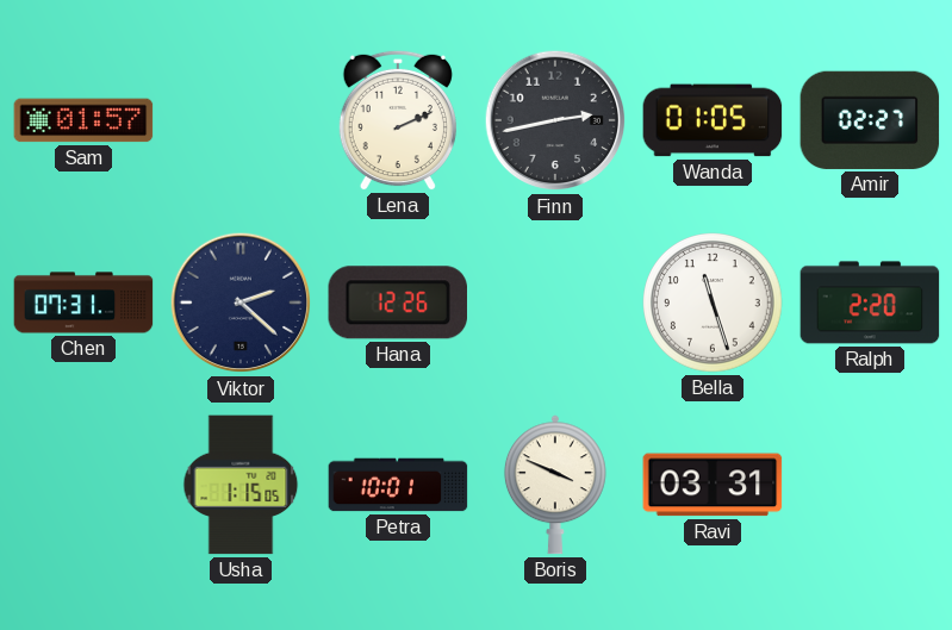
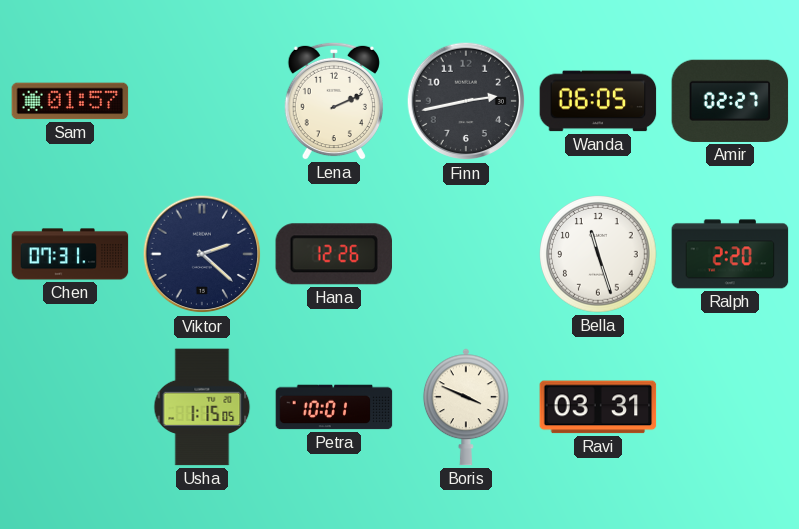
Wanda: 01:05 -> 06:05
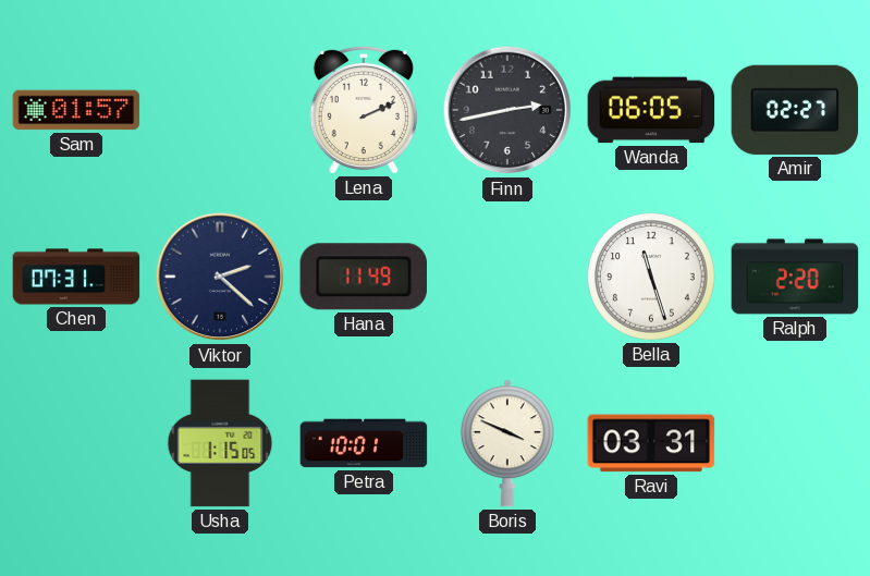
Hana: 12:26 -> 11:49
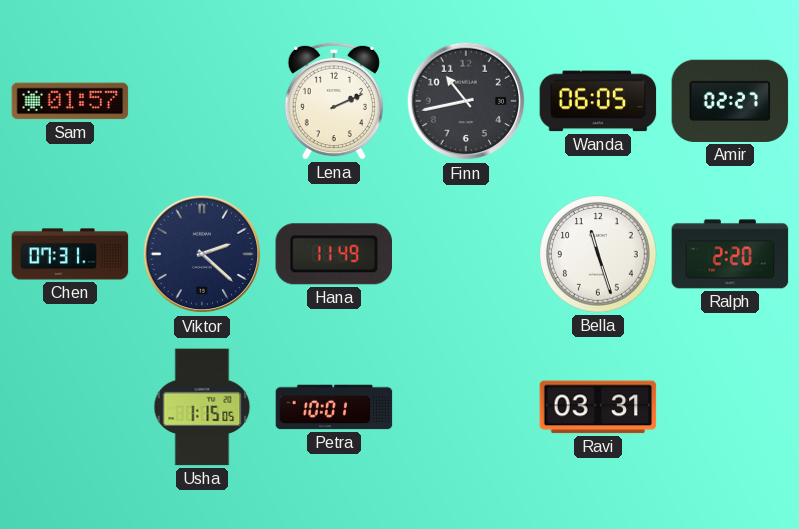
Finn: 2:43 -> 10:43
Boris: 3:49 -> none
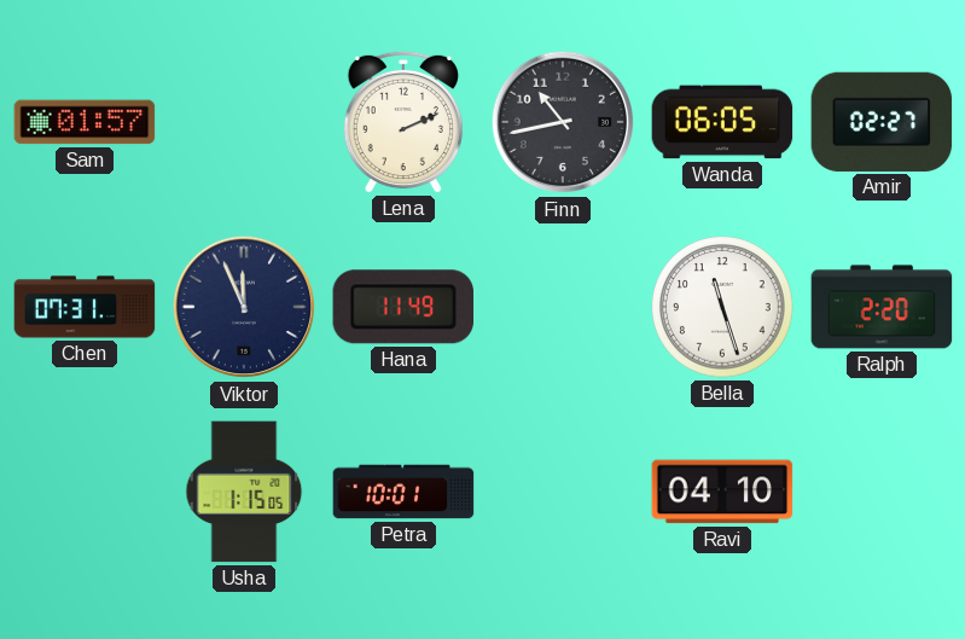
Viktor: 2:22 -> 11:56
Ravi: 03:31 -> 04:10
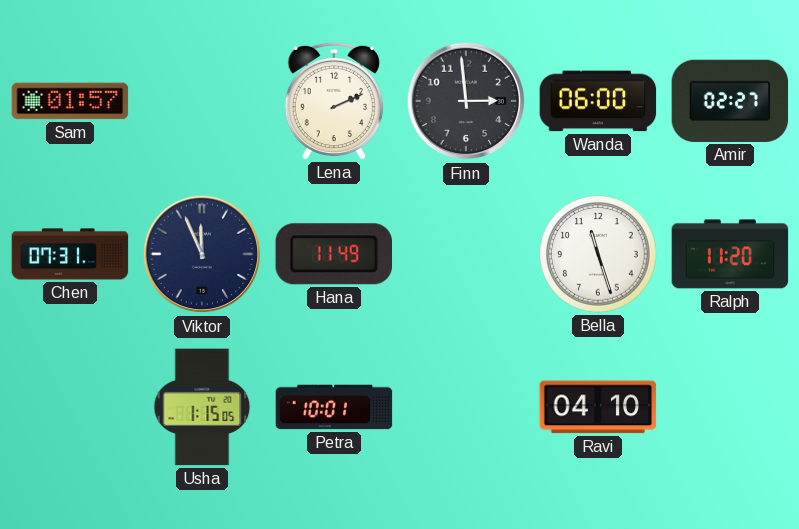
Finn: 10:43 -> 2:59
Wanda: 06:05 -> 06:00
Ralph: 2:20 -> 11:20
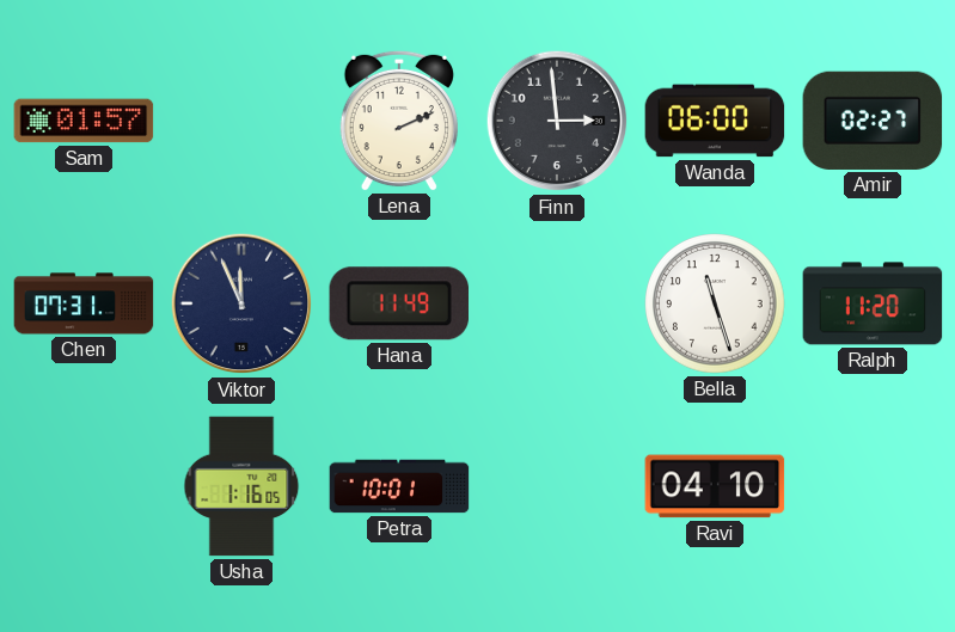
Usha: 1:15 -> 1:16
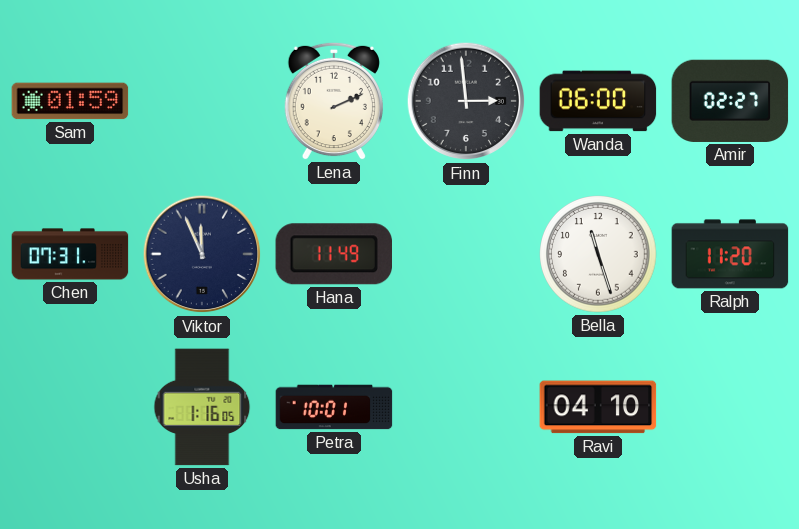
Sam: 01:57 -> 01:59
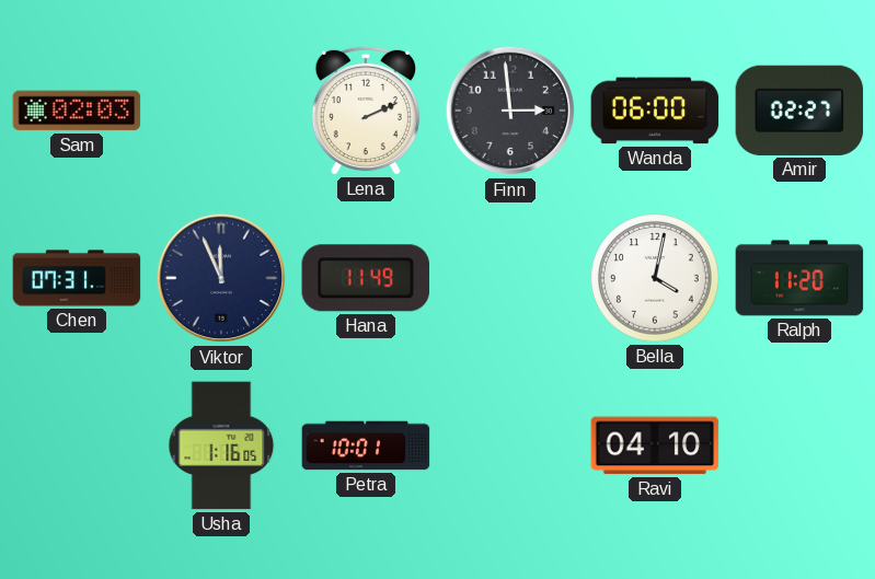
Sam: 01:59 -> 02:03
Bella: 11:27 -> 4:02
